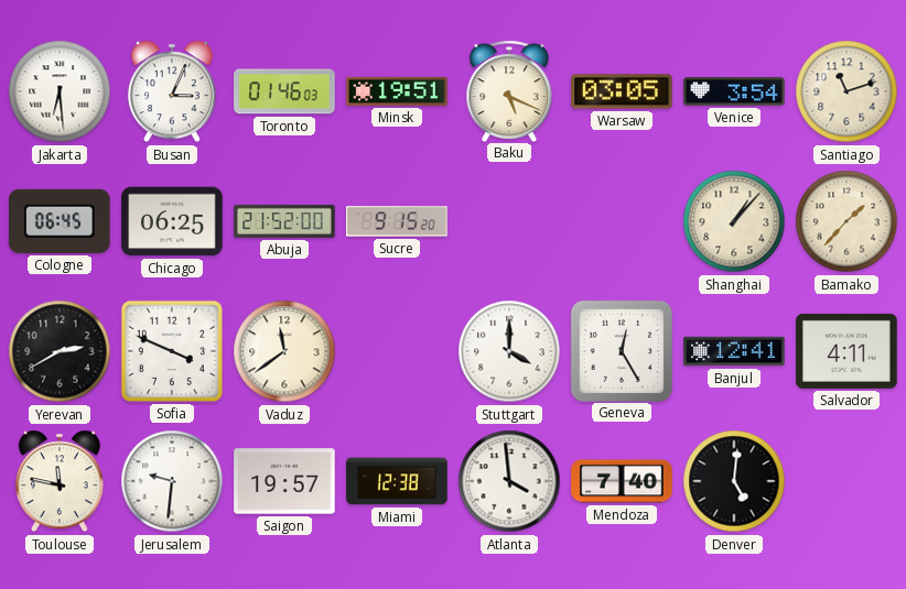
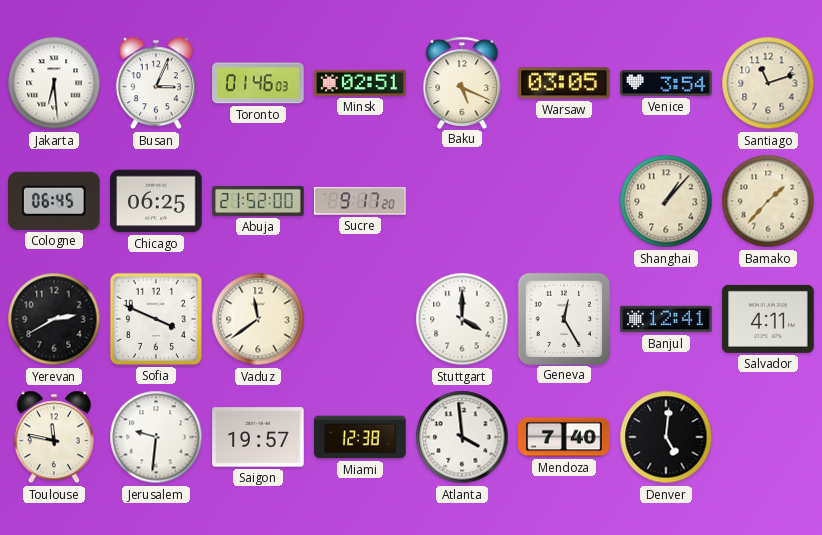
Minsk: 19:51 -> 02:51
Sucre: 9:15 -> 9:17
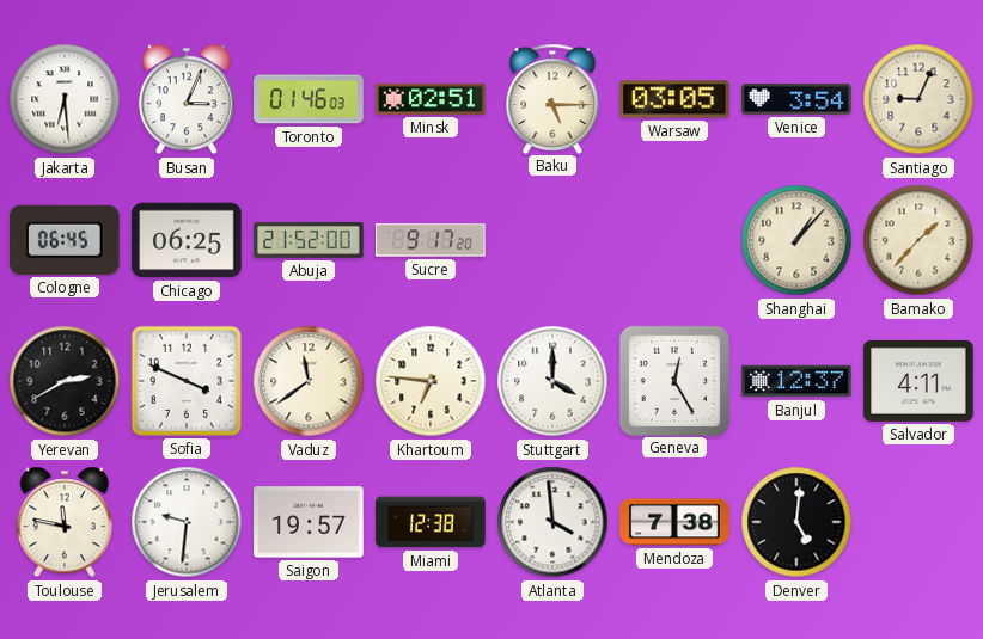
Baku: 5:19 -> 5:15
Santiago: 11:12 -> 9:04
Khartoum: none -> 6:46
Banjul: 12:41 -> 12:37
Mendoza: 7:40 -> 7:38
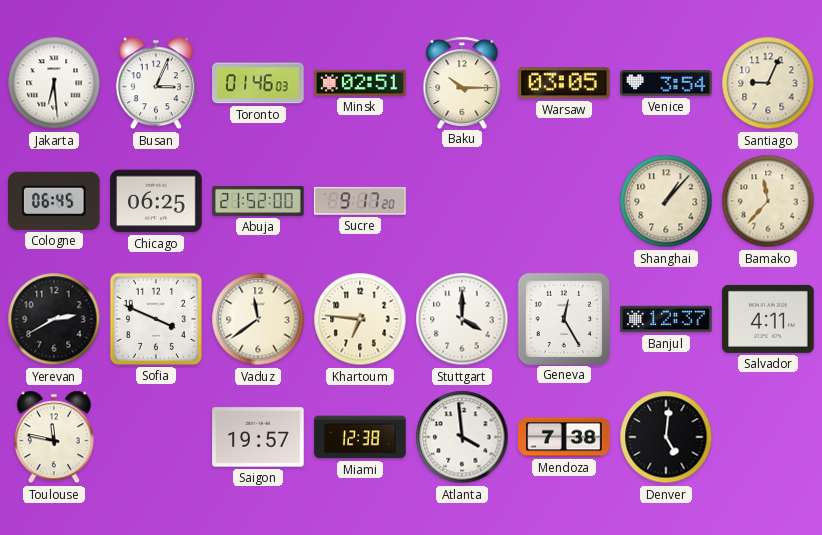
Baku: 5:15 -> 10:15
Bamako: 1:37 -> 11:37
Jerusalem: 9:31 -> none
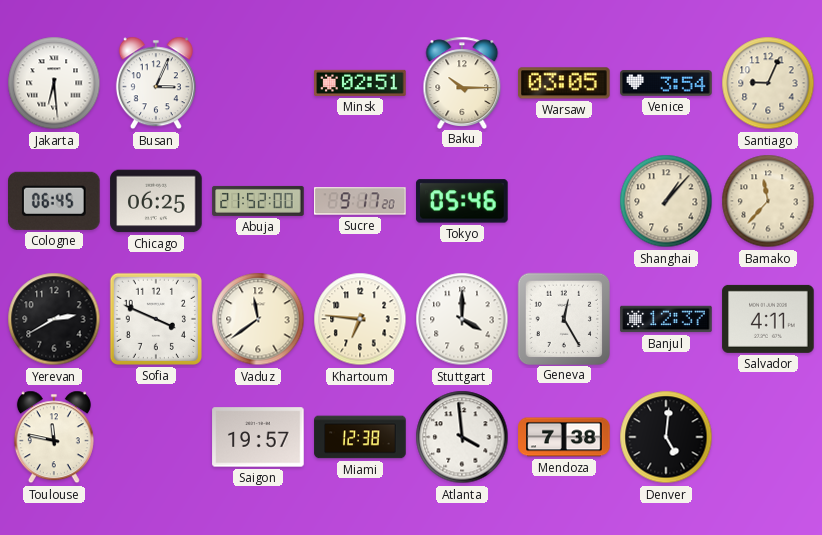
Toronto: 01:46 -> none
Tokyo: none -> 05:46
